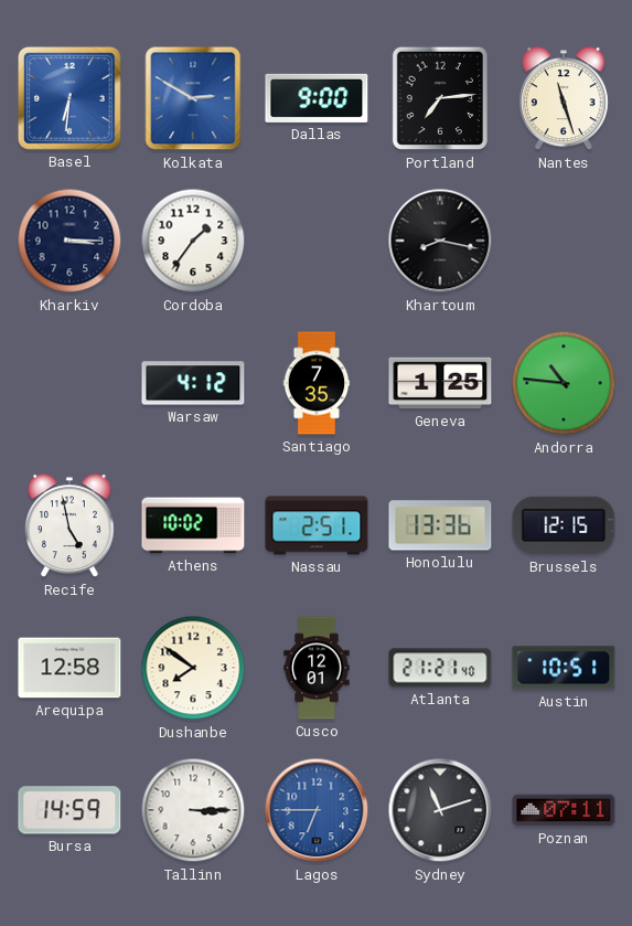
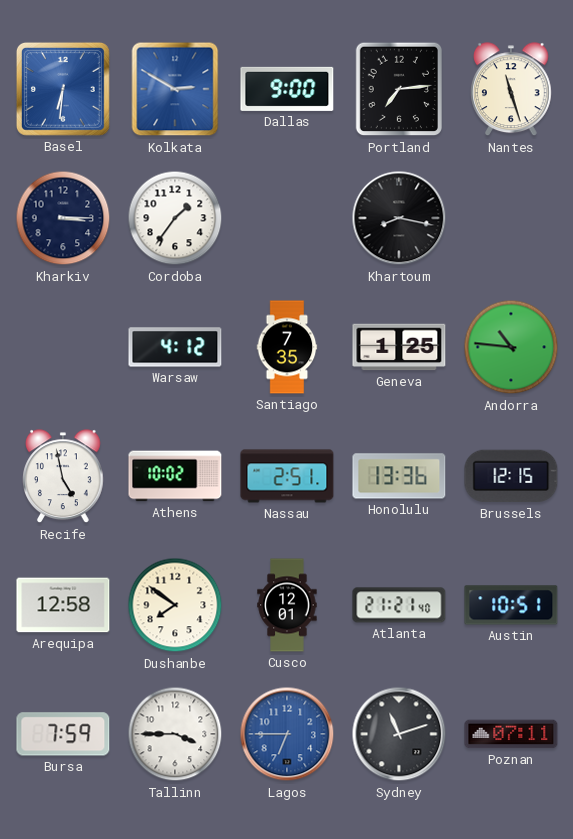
Bursa: 14:59 -> 7:59
Tallinn: 3:15 -> 3:45
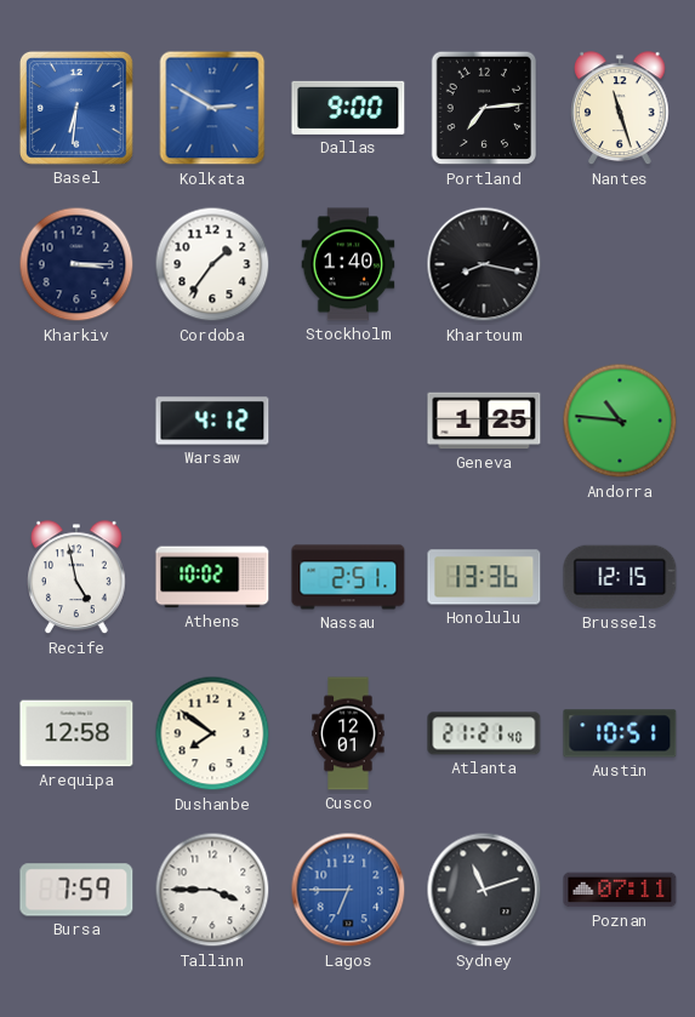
Stockholm: none -> 1:40
Santiago: 7:35 -> none
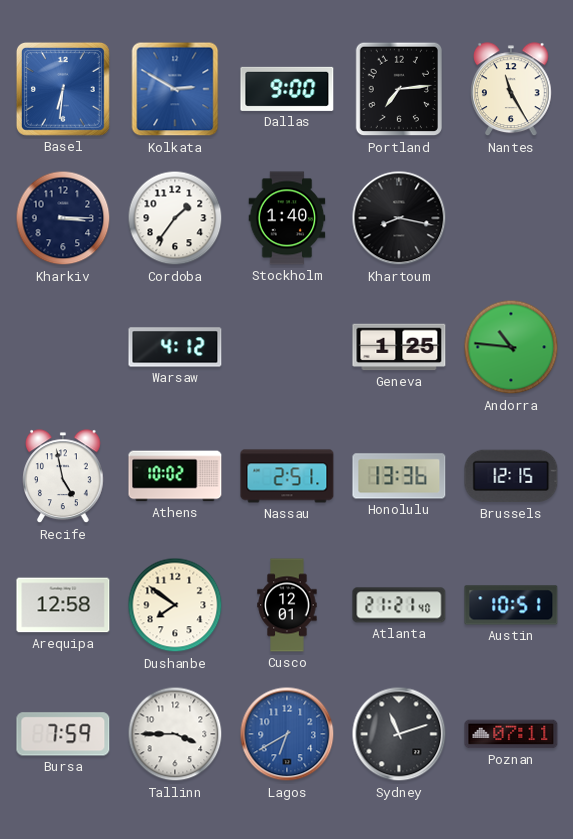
Nantes: 11:27 -> 11:25
Lagos: 6:45 -> 6:40
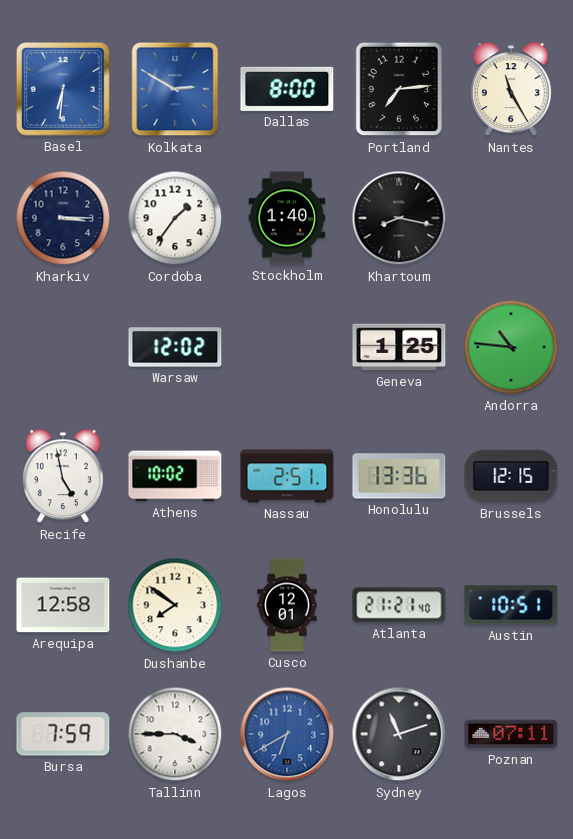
Dallas: 9:00 -> 8:00
Warsaw: 4:12 -> 12:02
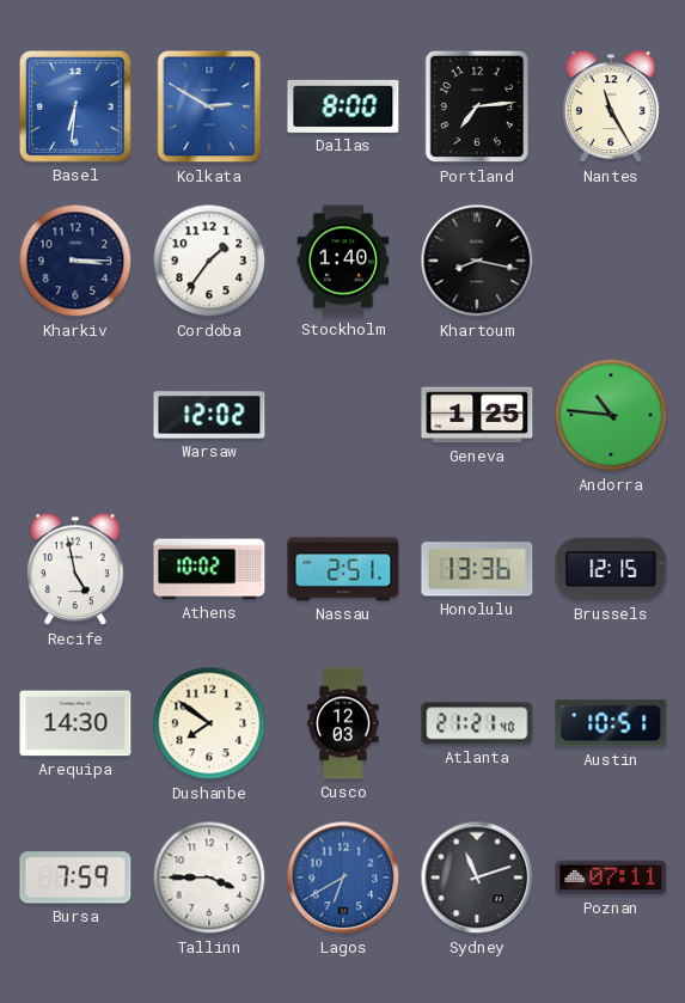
Arequipa: 12:58 -> 14:30
Cusco: 12:01 -> 12:03
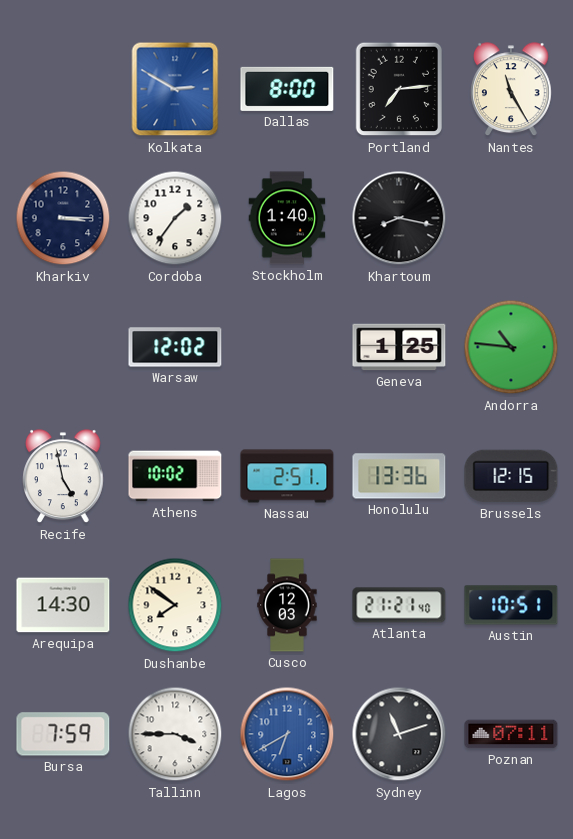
Basel: 6:31 -> none
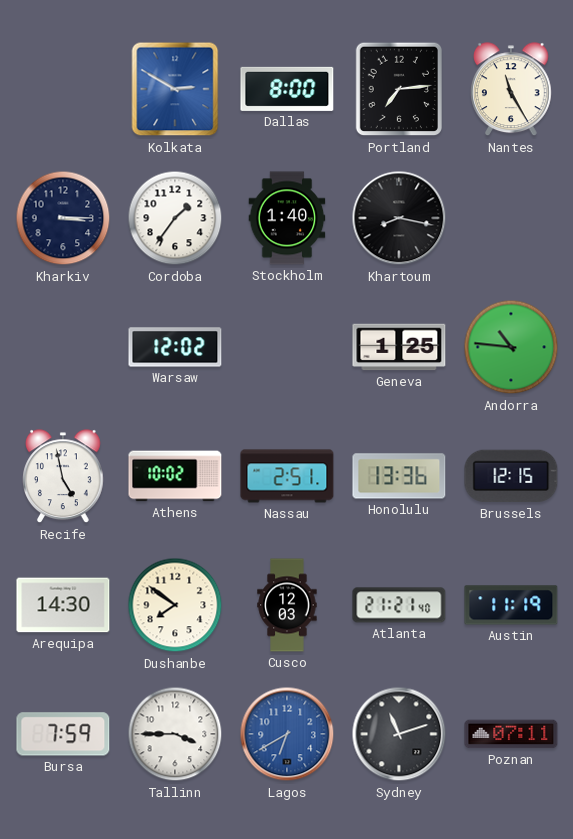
Austin: 10:51 -> 11:19
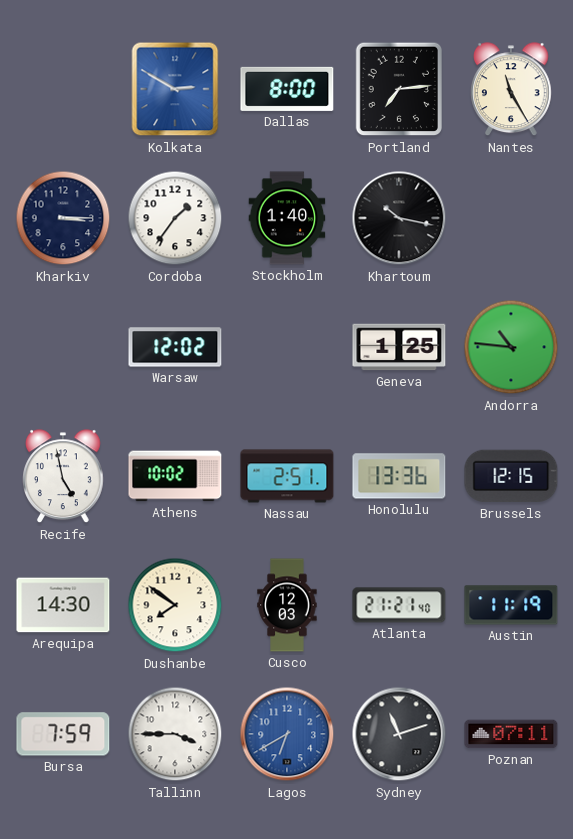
Khartoum: 8:17 -> 10:17
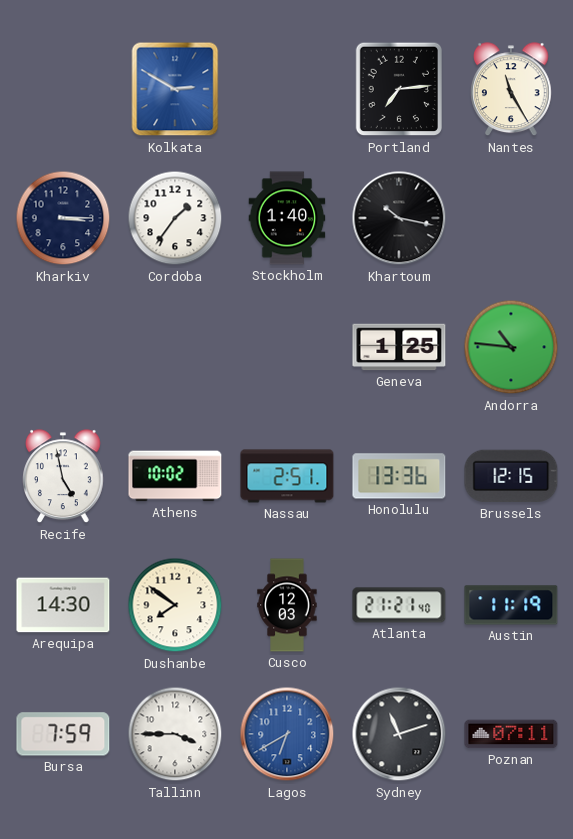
Dallas: 8:00 -> none
Warsaw: 12:02 -> none
